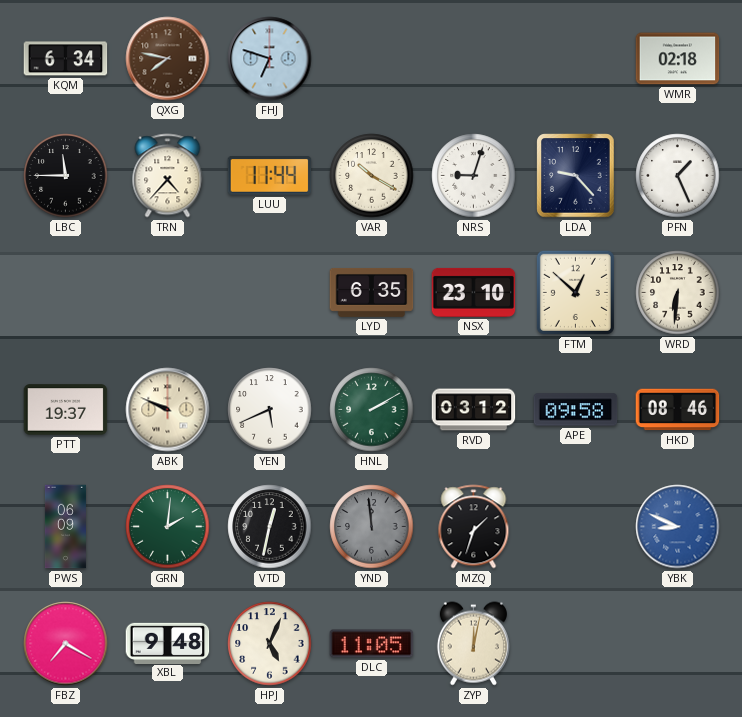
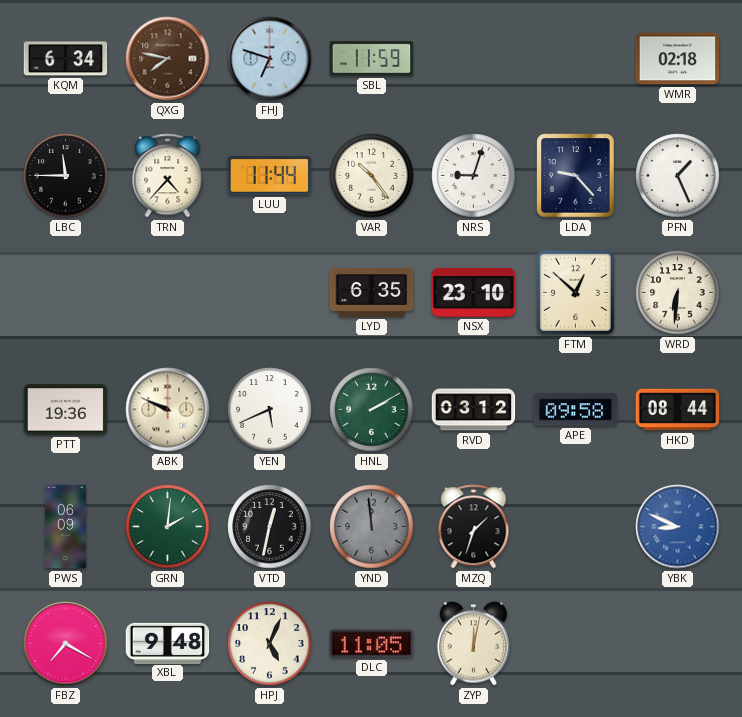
SBL: none -> 11:59
VAR: 10:20 -> 10:24
PTT: 19:37 -> 19:36
HKD: 08:46 -> 08:44
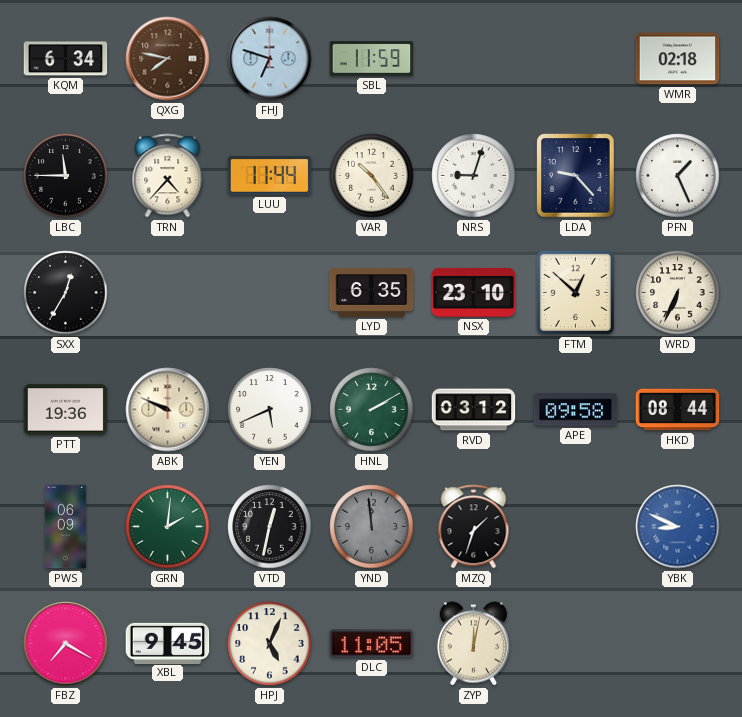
SXX: none -> 12:35
WRD: 6:31 -> 6:34
XBL: 9:48 -> 9:45
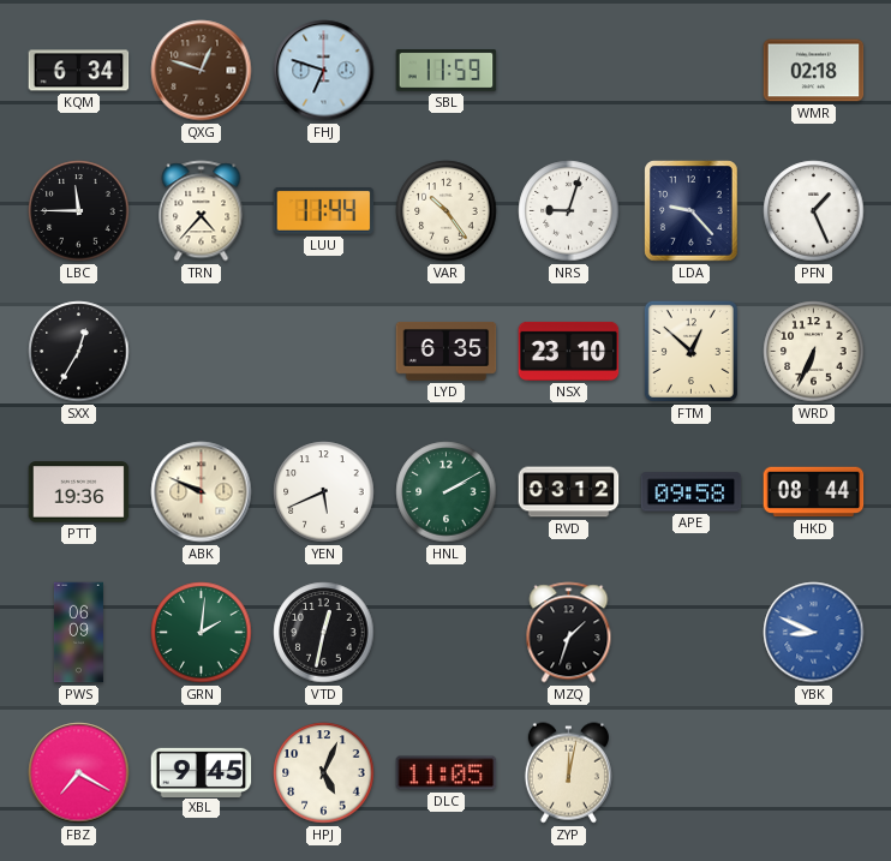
QXG: 7:47 -> 12:48
YND: 11:59 -> none
